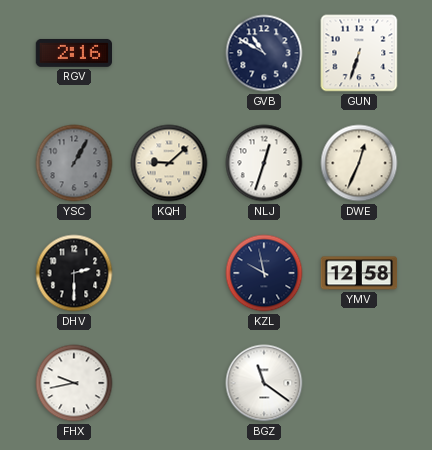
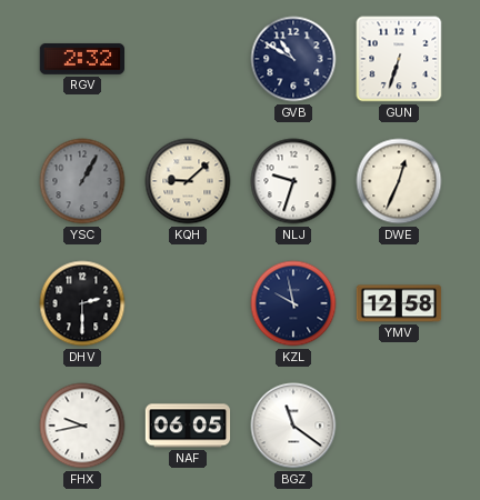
RGV: 2:16 -> 2:32
NLJ: 12:33 -> 9:33
NAF: none -> 06:05
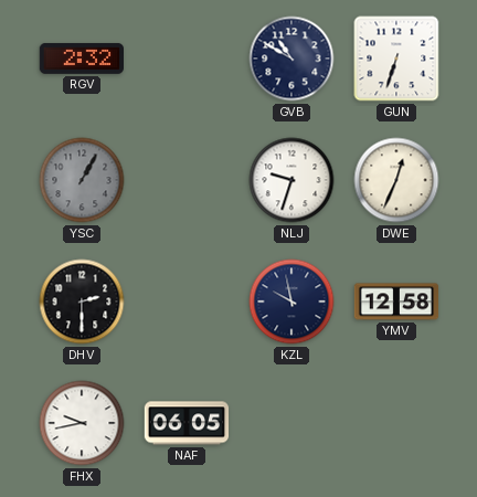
KQH: 9:08 -> none
BGZ: 11:21 -> none
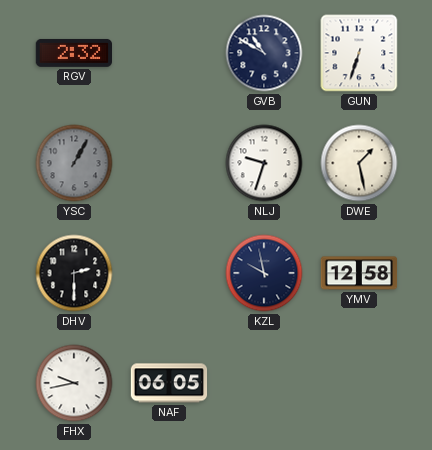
DWE: 12:34 -> 1:28
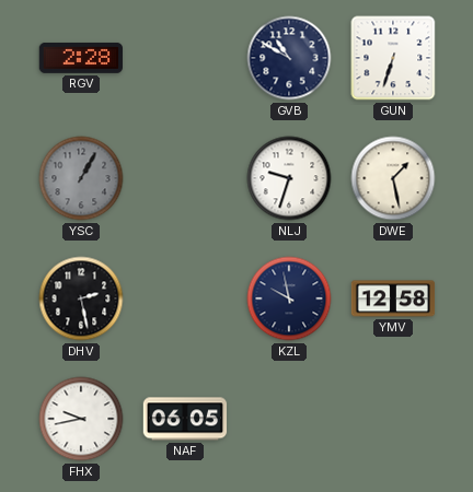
RGV: 2:32 -> 2:28
DHV: 2:30 -> 2:28
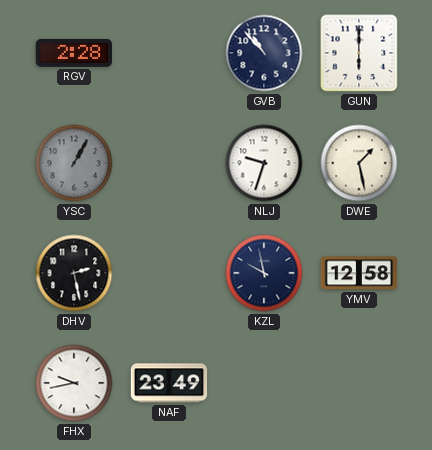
GVB: 10:50 -> 10:53
GUN: 6:33 -> 6:00
NAF: 06:05 -> 23:49
